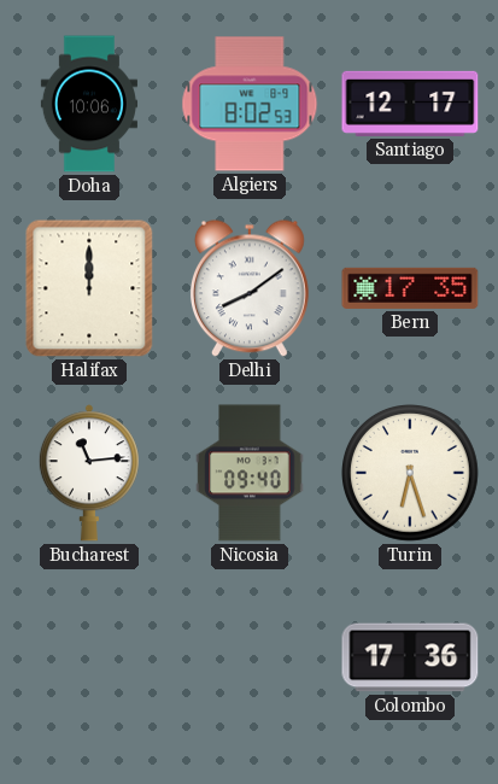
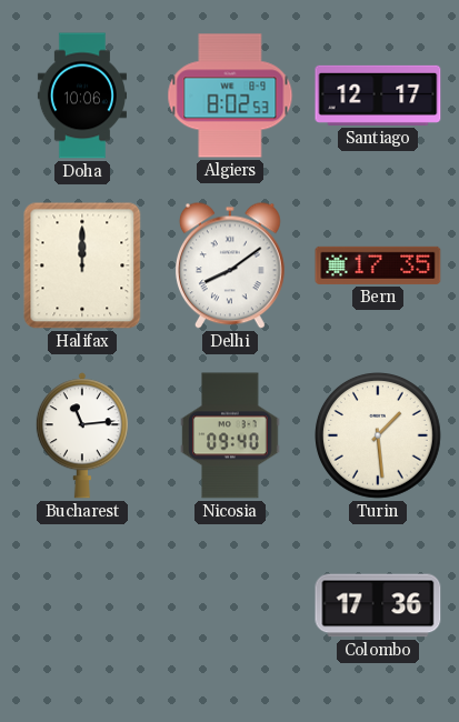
Turin: 6:27 -> 1:29
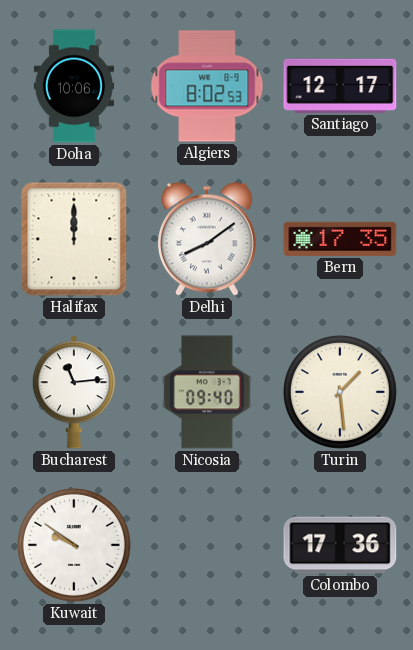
Kuwait: none -> 9:51
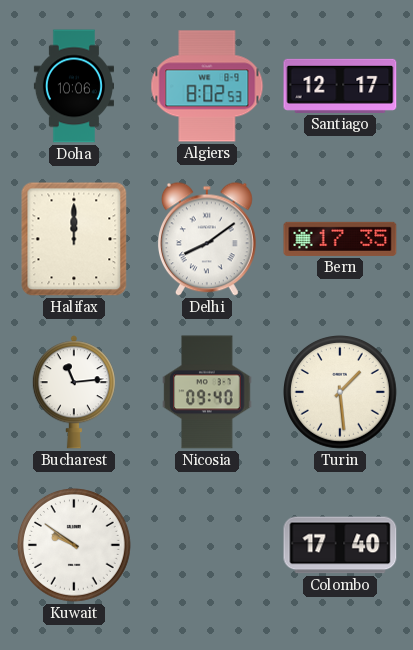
Colombo: 17:36 -> 17:40
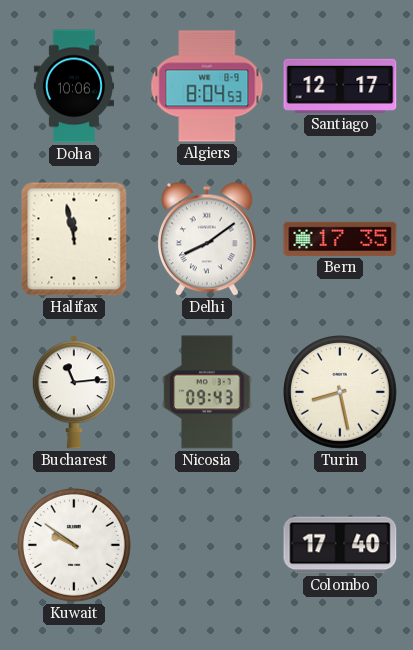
Algiers: 8:02 -> 8:04
Halifax: 12:00 -> 11:58
Nicosia: 09:40 -> 09:43
Turin: 1:29 -> 8:28
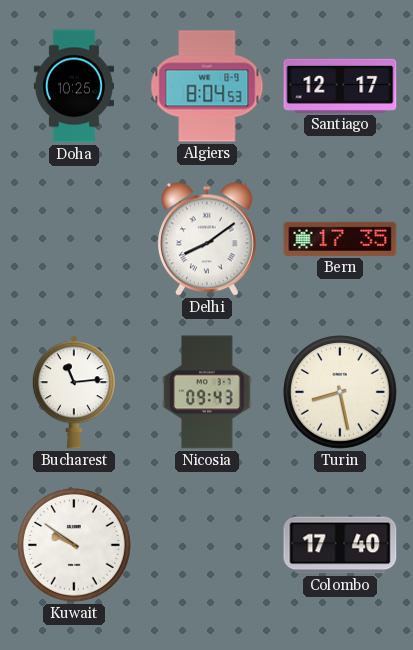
Doha: 10:06 -> 10:25
Halifax: 11:58 -> none
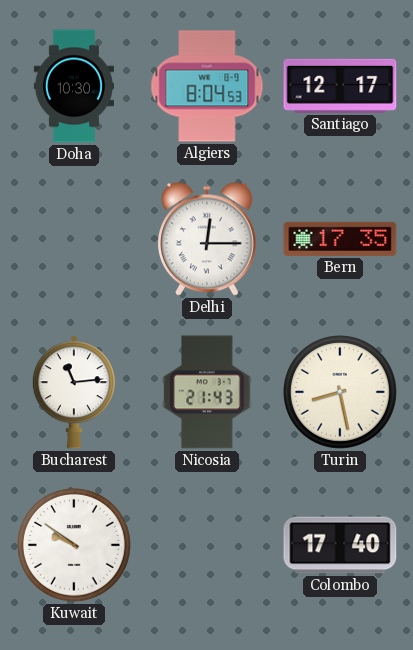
Doha: 10:25 -> 10:30
Delhi: 8:09 -> 12:15
Nicosia: 09:43 -> 21:43
